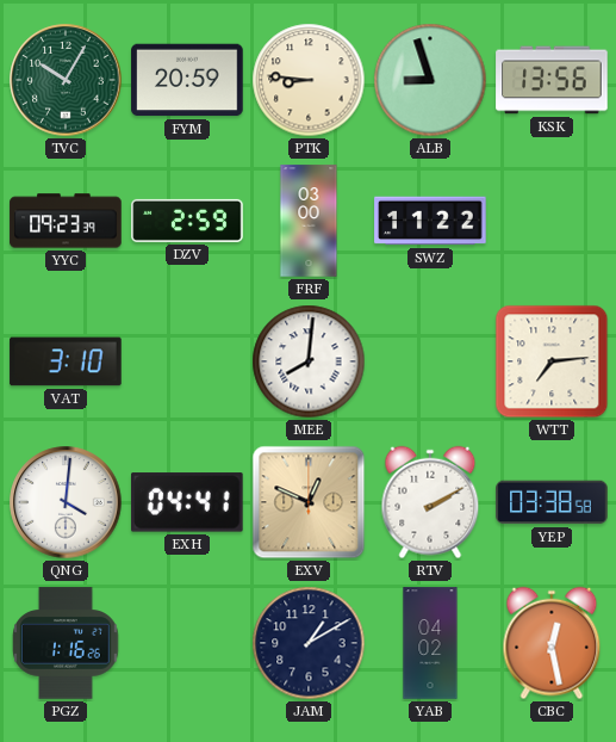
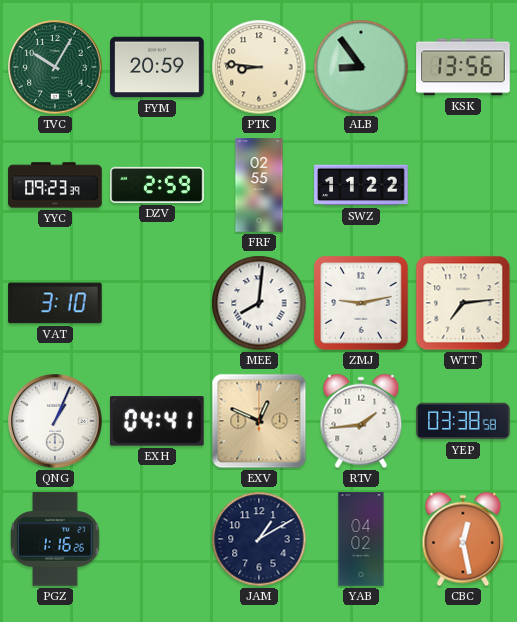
ALB: 8:57 -> 8:54
FRF: 03:00 -> 02:55
ZMJ: none -> 9:13
QNG: 4:01 -> 1:04
RTV: 2:10 -> 1:44
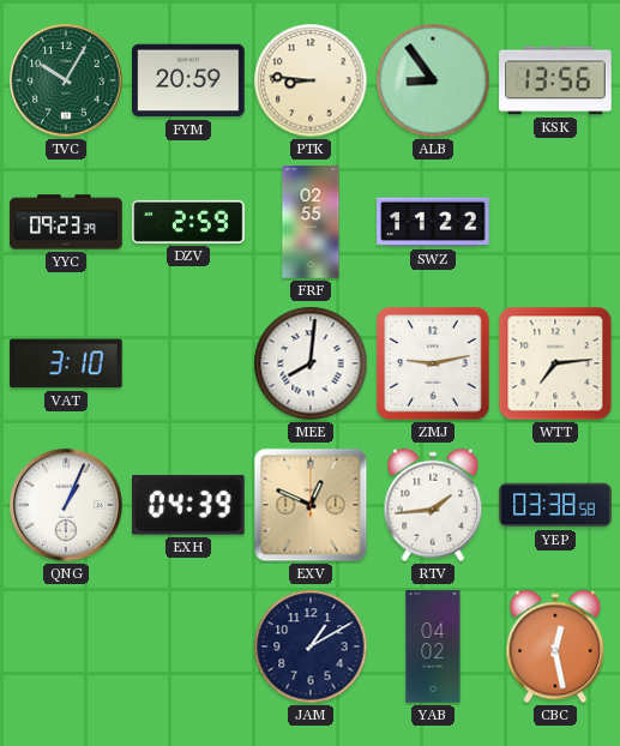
EXH: 04:41 -> 04:39
PGZ: 1:16 -> none
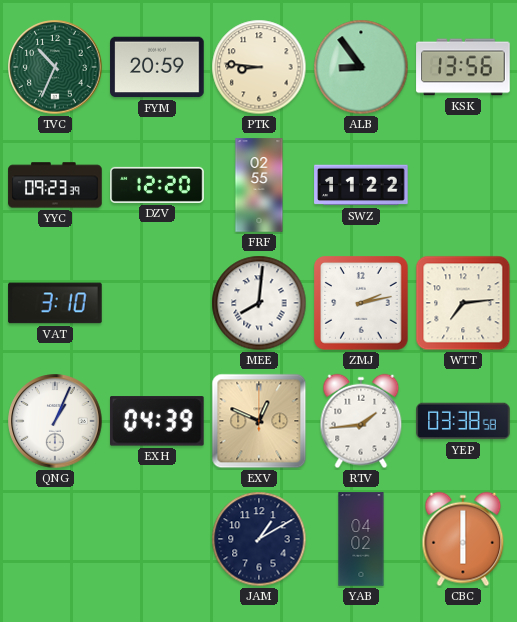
TVC: 10:05 -> 10:34
DZV: 2:59 -> 12:20
ZMJ: 9:13 -> 2:13
CBC: 12:28 -> 6:00
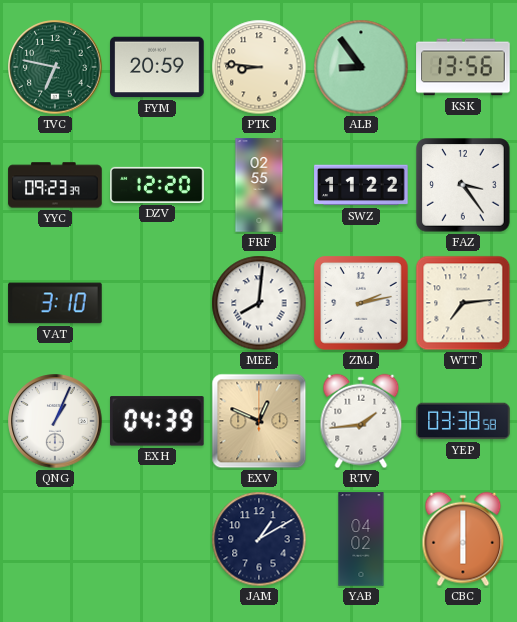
TVC: 10:34 -> 6:47
FAZ: none -> 3:24
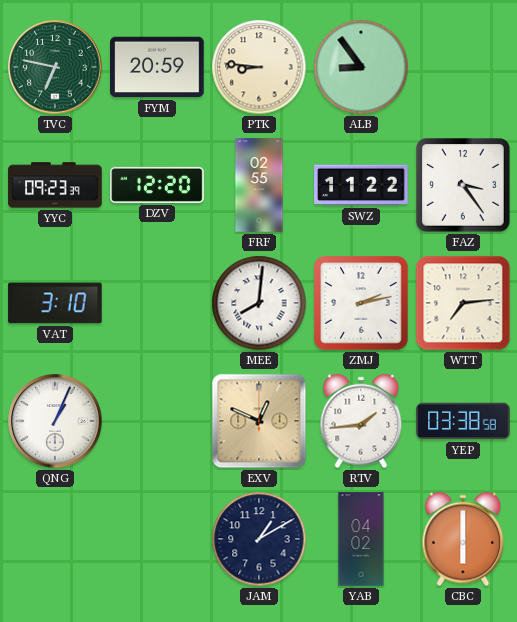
KSK: 13:56 -> none
EXH: 04:39 -> none
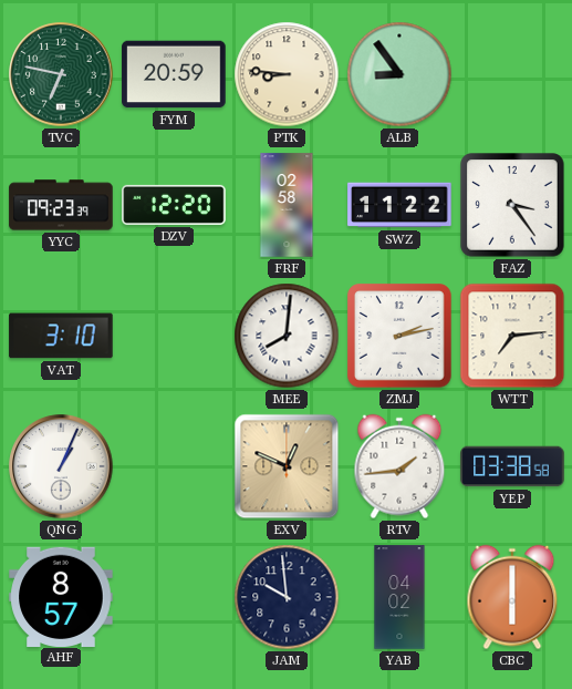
FRF: 02:55 -> 02:58
AHF: none -> 8:57
JAM: 1:10 -> 9:59
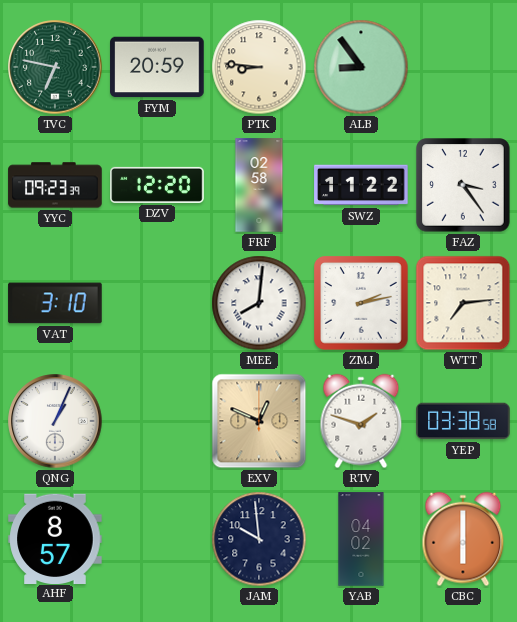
RTV: 1:44 -> 1:48
